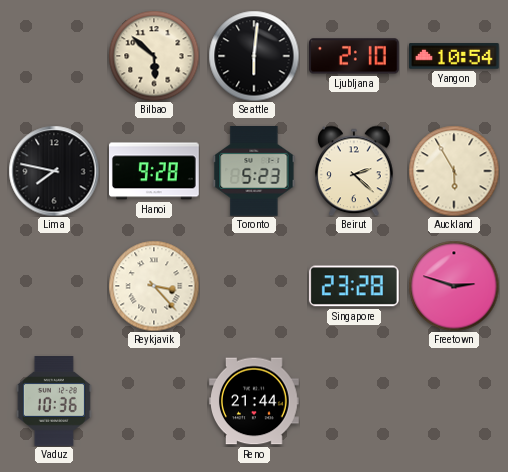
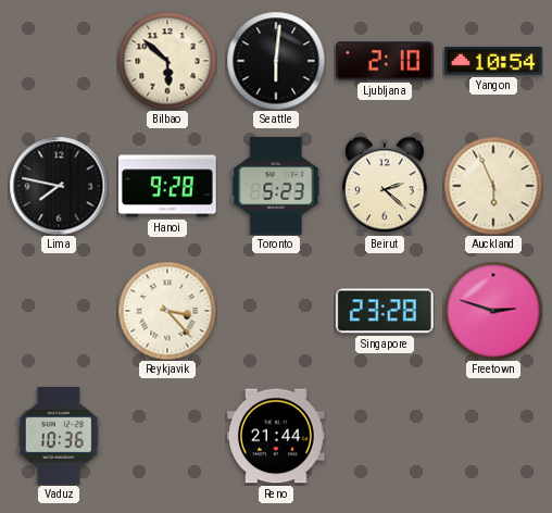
Auckland: 5:55 -> 5:56
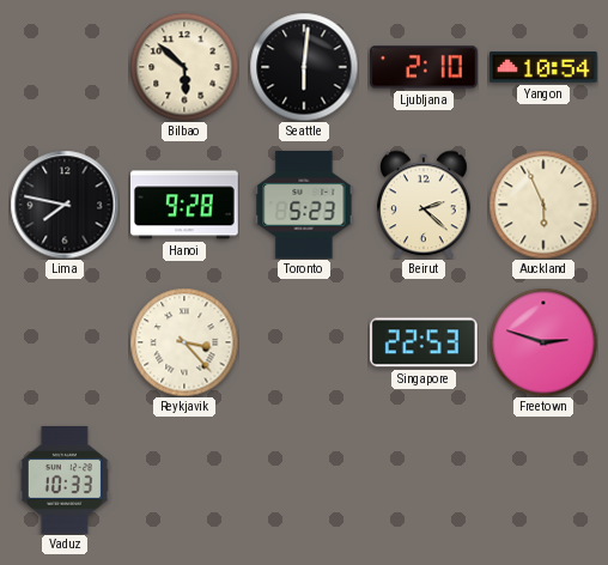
Singapore: 23:28 -> 22:53
Vaduz: 10:36 -> 10:33
Reno: 21:44 -> none
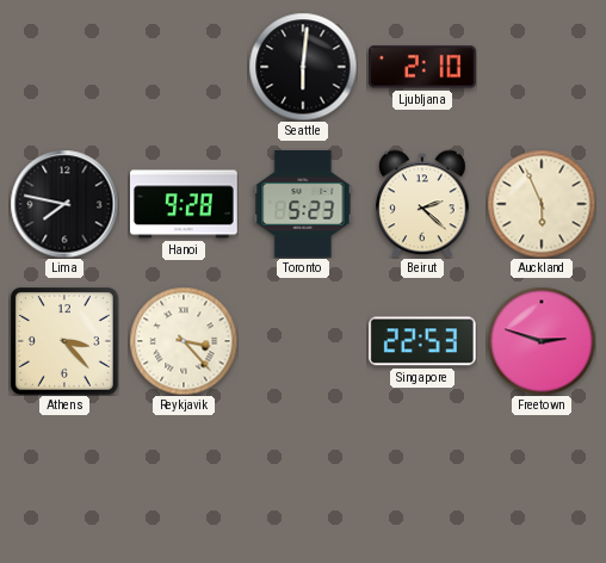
Bilbao: 5:52 -> none
Yangon: 10:54 -> none
Athens: none -> 3:23
Vaduz: 10:33 -> none
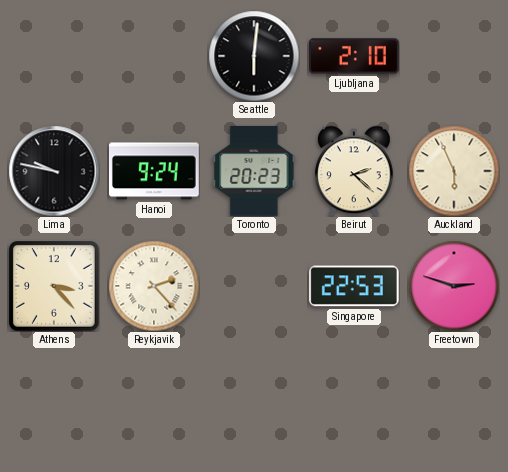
Lima: 7:47 -> 9:47
Hanoi: 9:28 -> 9:24
Toronto: 5:23 -> 20:23
Reykjavik: 3:23 -> 2:23
